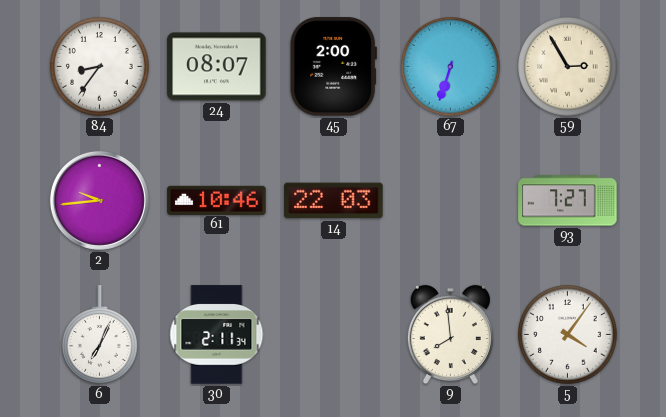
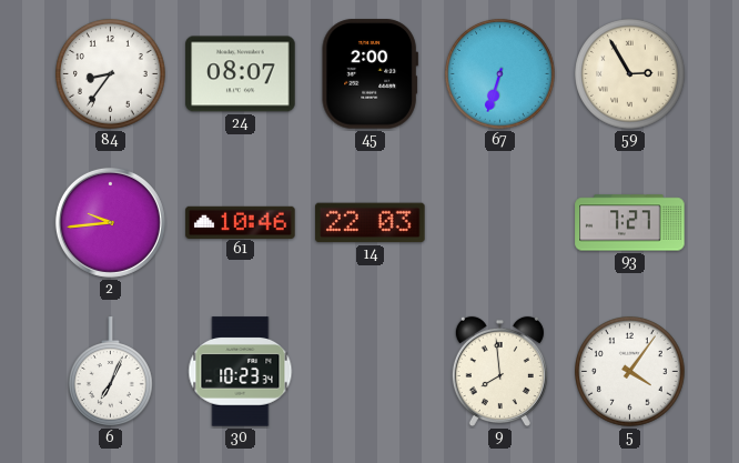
30: 2:11 -> 10:23
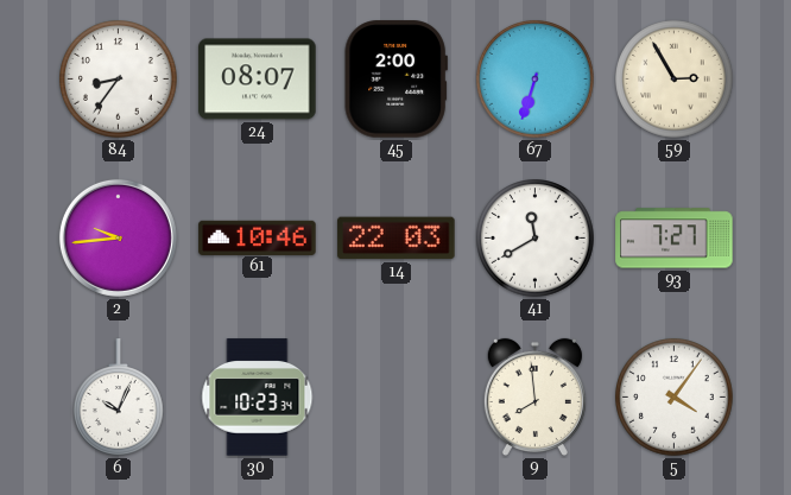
41: none -> 11:40
6: 7:04 -> 10:04
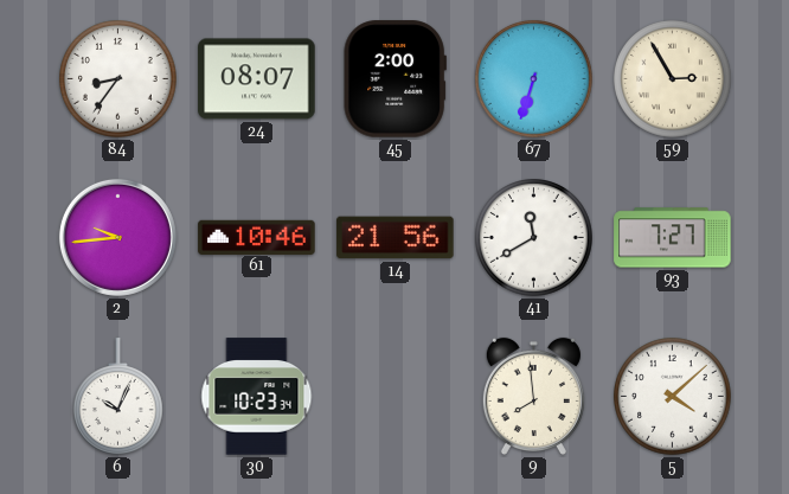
14: 22:03 -> 21:56
5: 4:06 -> 4:08
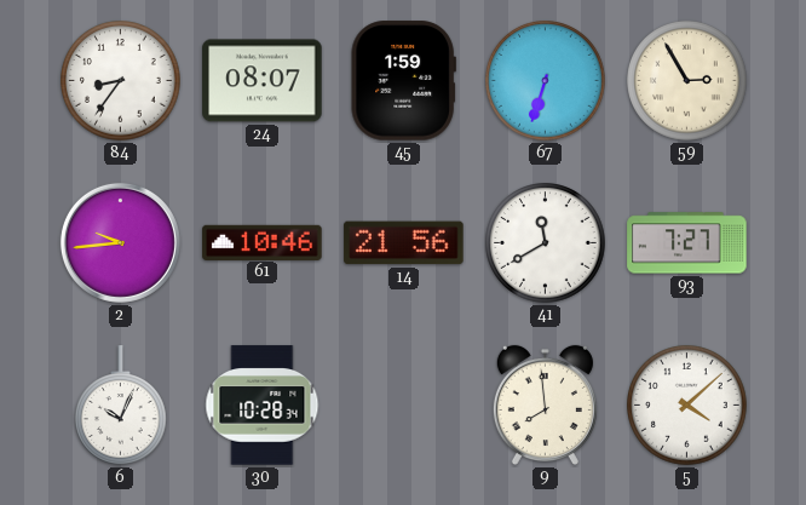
45: 2:00 -> 1:59
30: 10:23 -> 10:28
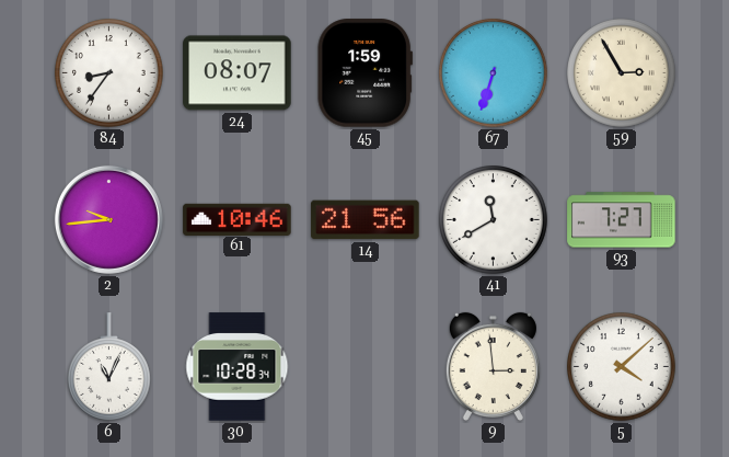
6: 10:04 -> 11:04
9: 7:59 -> 2:59
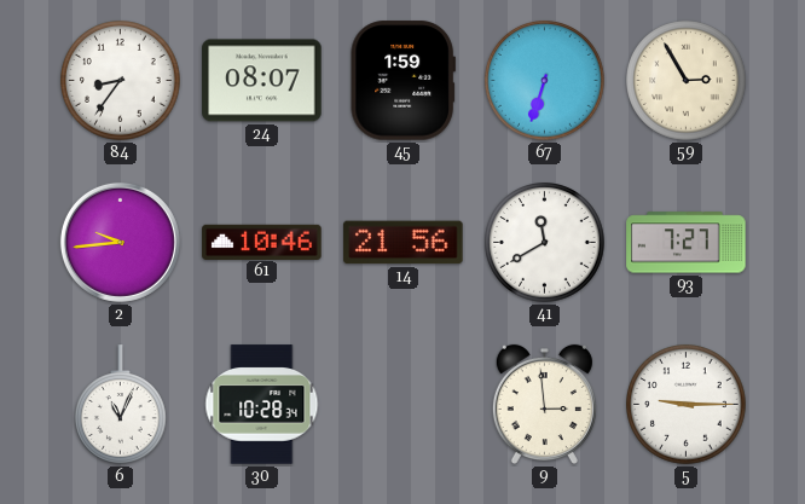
5: 4:08 -> 9:15
